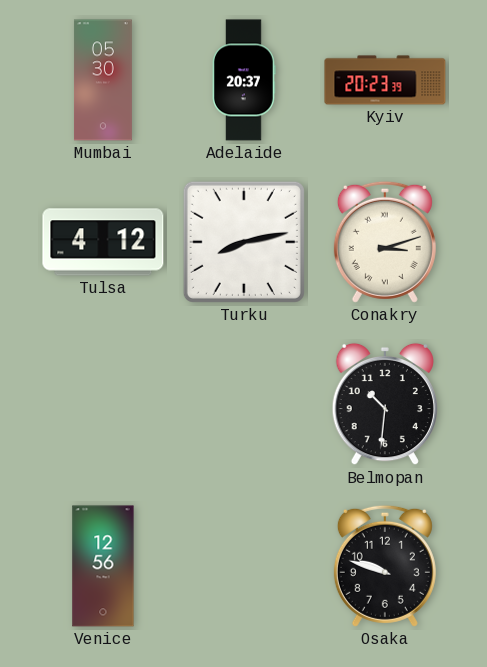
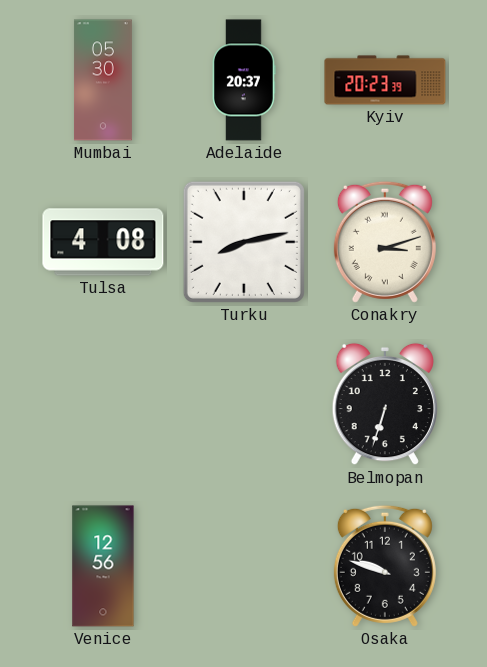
Tulsa: 4:12 -> 4:08
Belmopan: 10:31 -> 6:33
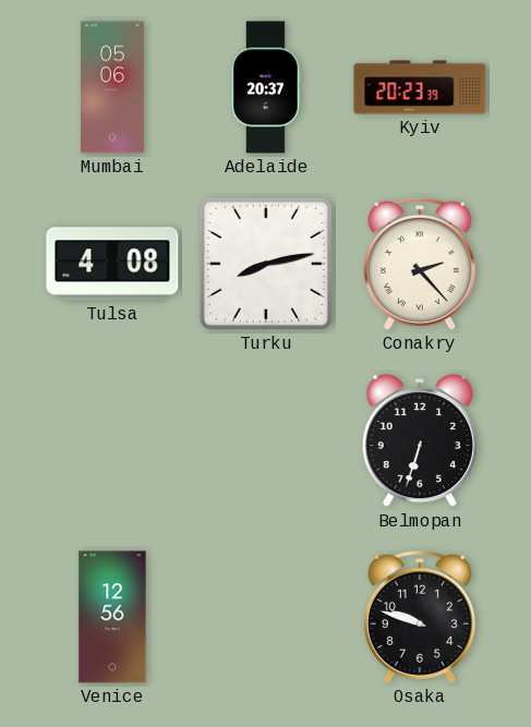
Mumbai: 05:30 -> 05:06
Conakry: 3:12 -> 2:23
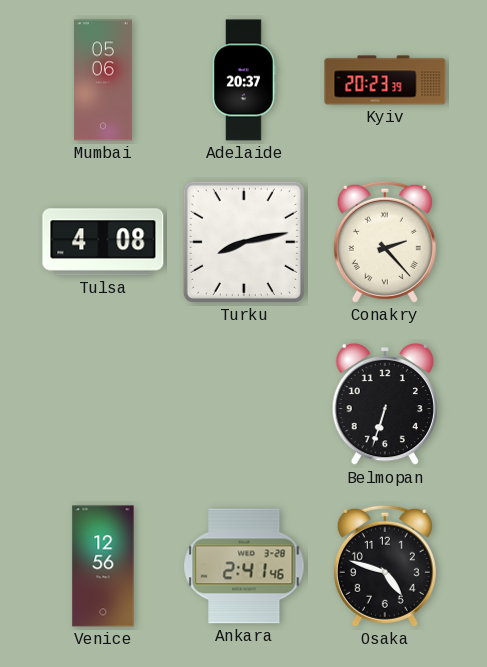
Ankara: none -> 2:41
Osaka: 9:48 -> 4:48
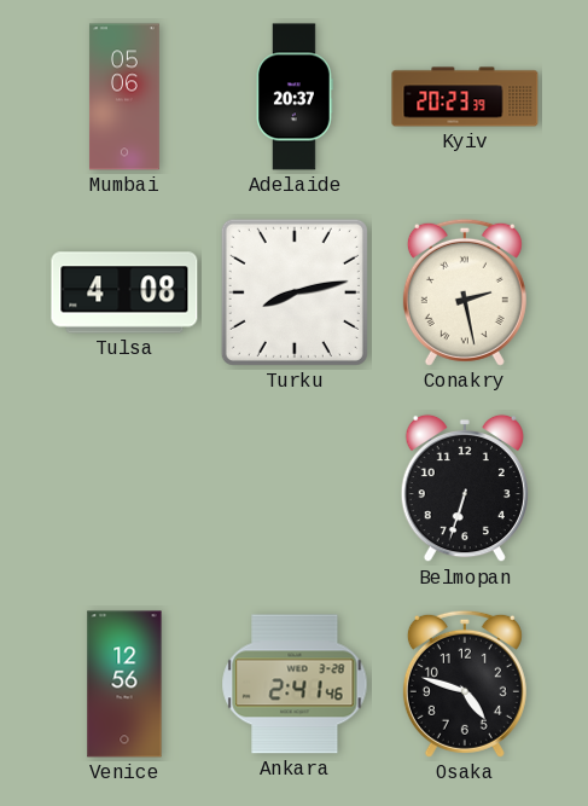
Conakry: 2:23 -> 2:28
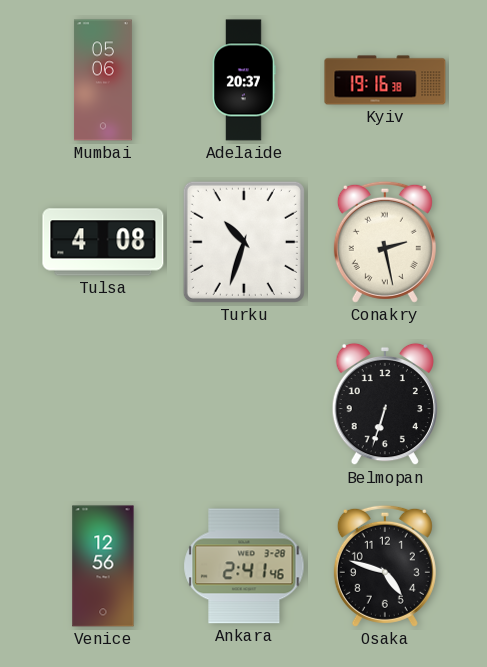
Kyiv: 20:23 -> 19:16
Turku: 8:13 -> 10:33
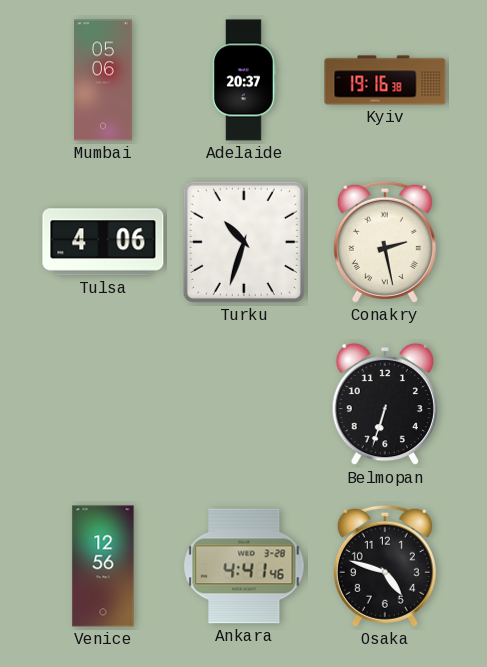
Tulsa: 4:08 -> 4:06
Ankara: 2:41 -> 4:41
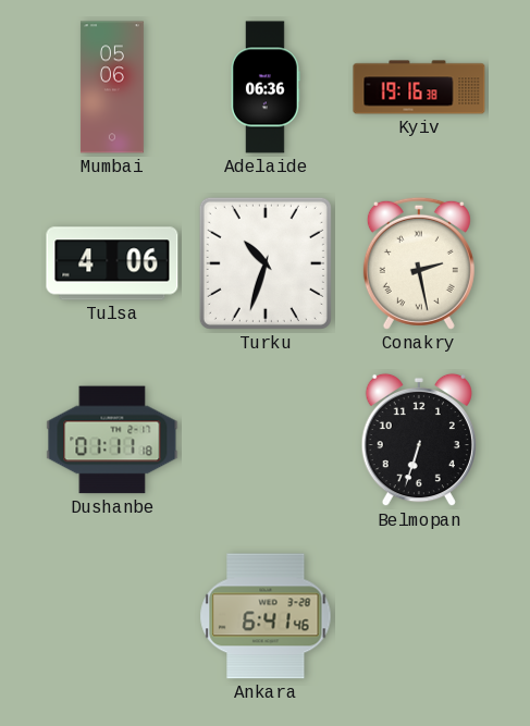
Adelaide: 20:37 -> 06:36
Dushanbe: none -> 01:11
Venice: 12:56 -> none
Ankara: 4:41 -> 6:41
Osaka: 4:48 -> none
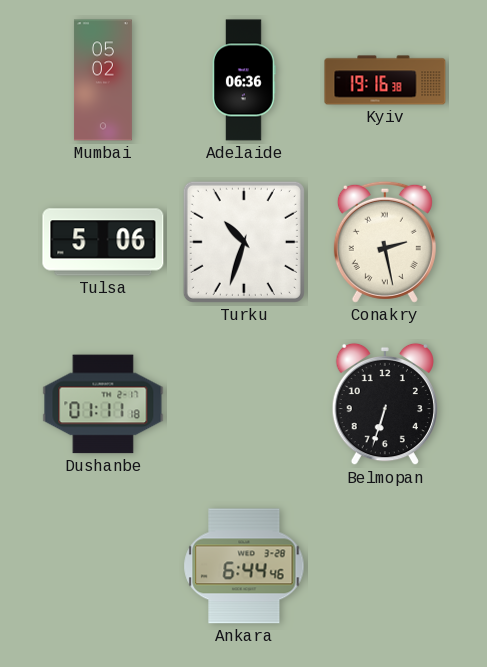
Mumbai: 05:06 -> 05:02
Tulsa: 4:06 -> 5:06
Ankara: 6:41 -> 6:44
